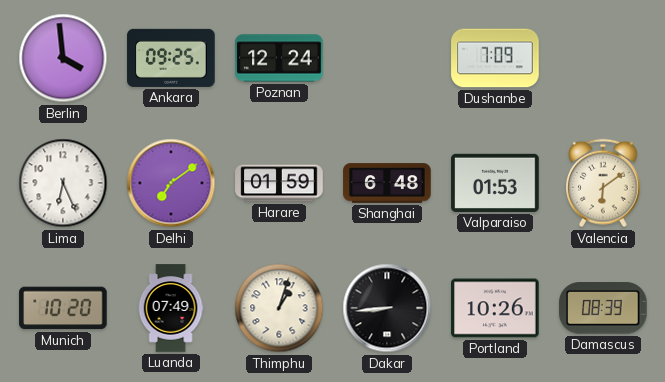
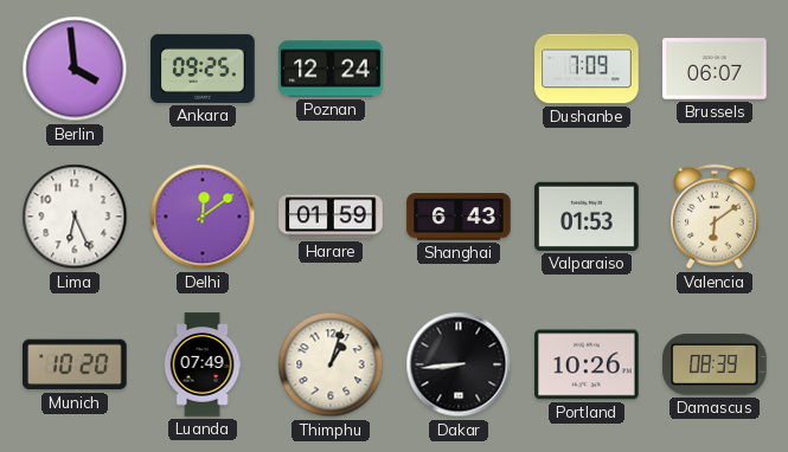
Brussels: none -> 06:07
Delhi: 7:09 -> 12:09
Shanghai: 6:48 -> 6:43
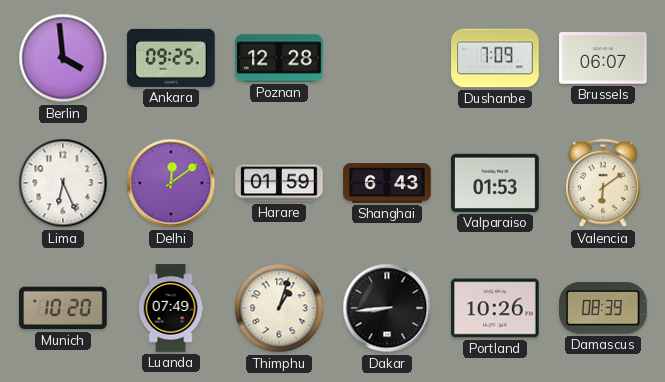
Poznan: 12:24 -> 12:28
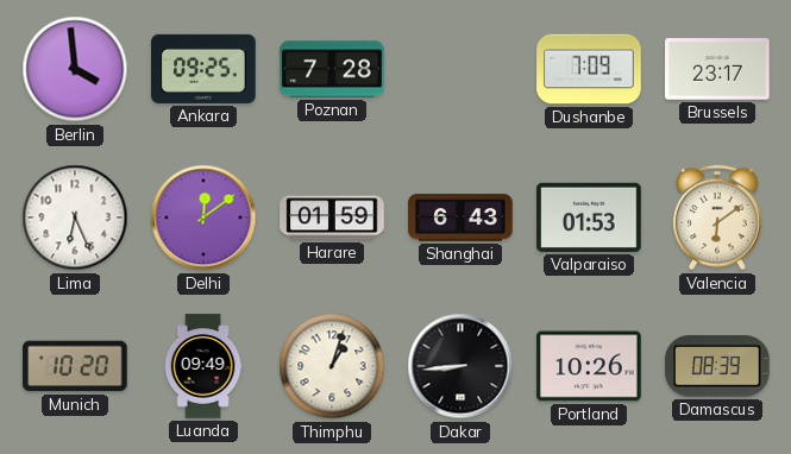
Poznan: 12:28 -> 7:28
Brussels: 06:07 -> 23:17
Luanda: 07:49 -> 09:49
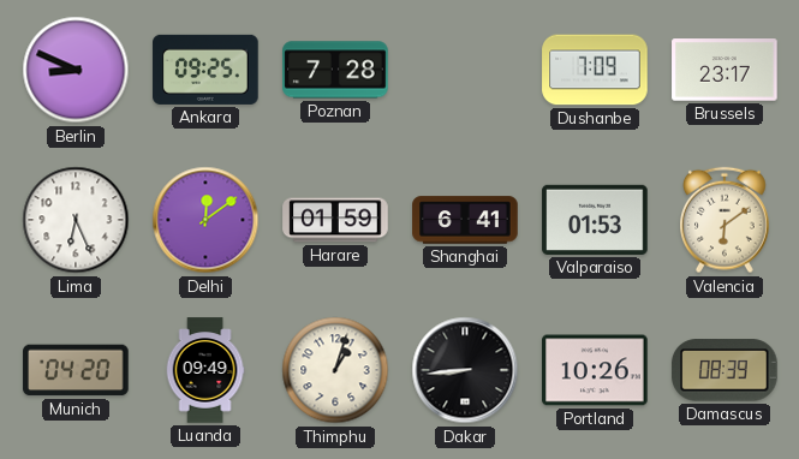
Berlin: 3:59 -> 8:49
Shanghai: 6:43 -> 6:41
Munich: 10:20 -> 04:20
